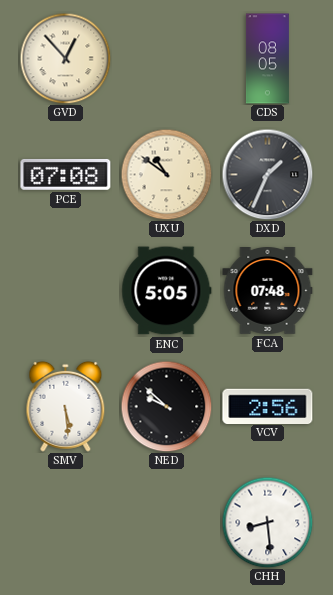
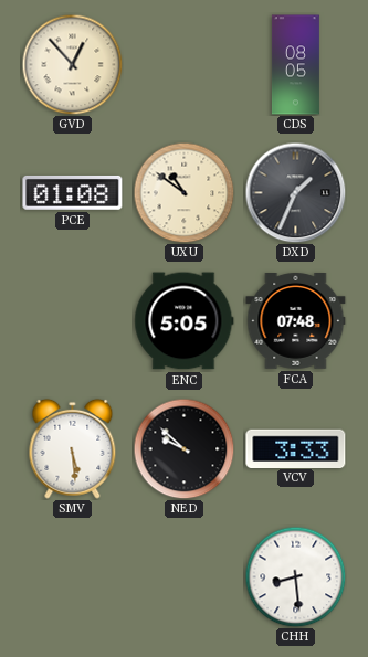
PCE: 07:08 -> 01:08
VCV: 2:56 -> 3:33
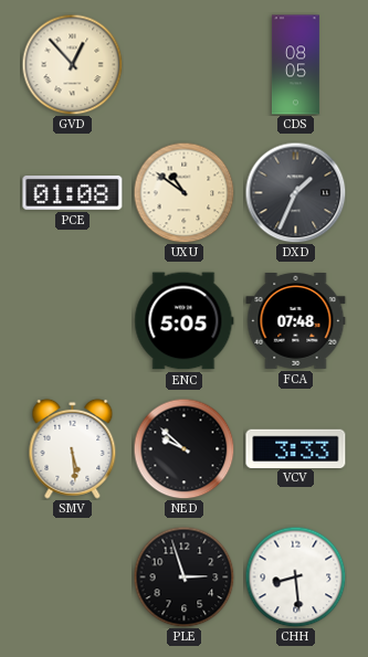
PLE: none -> 2:57
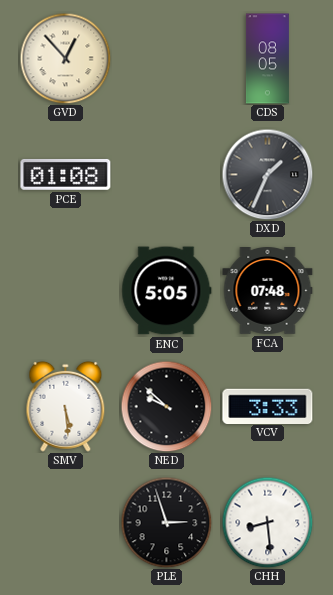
UXU: 10:51 -> none
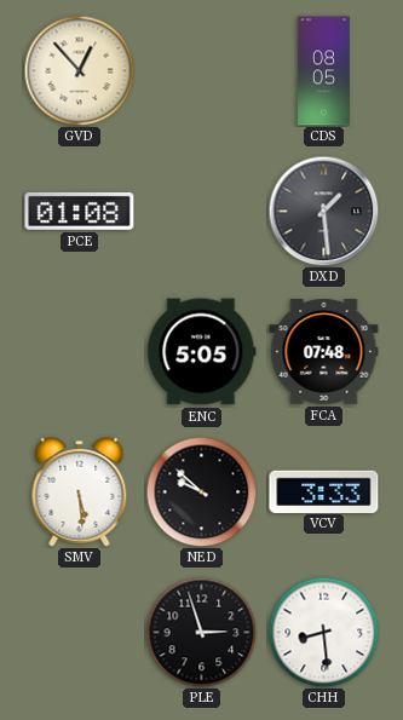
DXD: 1:34 -> 1:29
